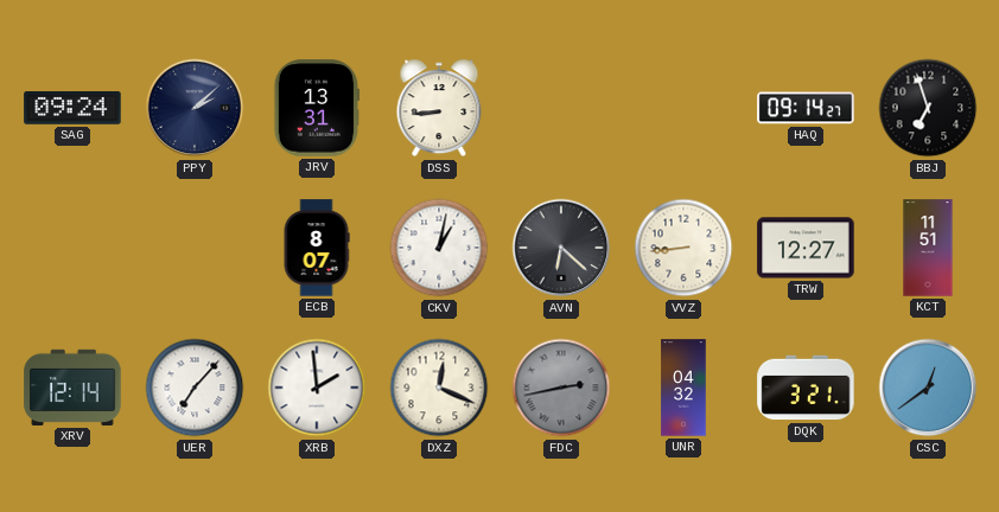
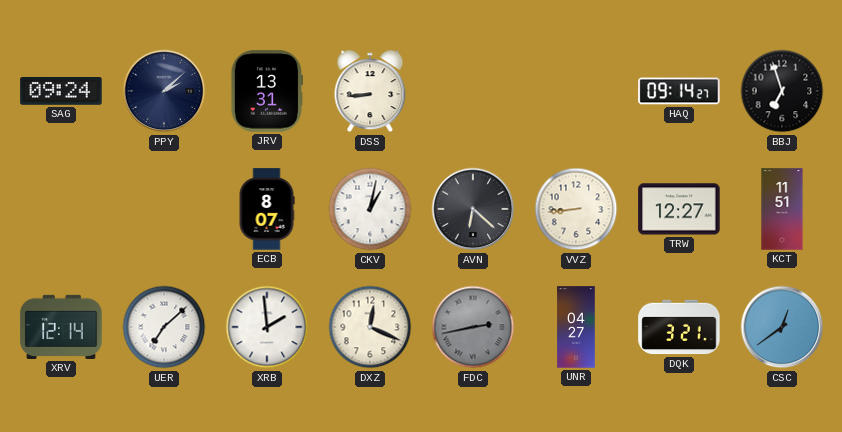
UER: 7:07 -> 7:08
UNR: 04:32 -> 04:27
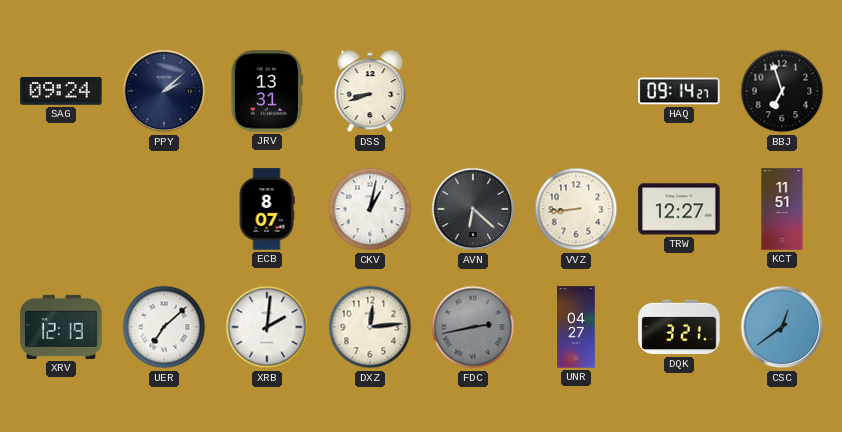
DSS: 8:44 -> 8:42
XRV: 12:14 -> 12:19
XRB: 1:59 -> 2:01
DXZ: 12:19 -> 12:14
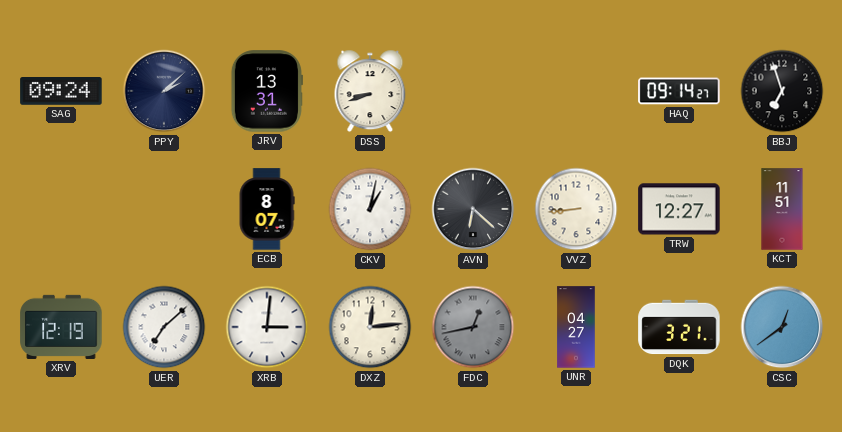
XRB: 2:01 -> 3:01
FDC: 2:43 -> 12:43
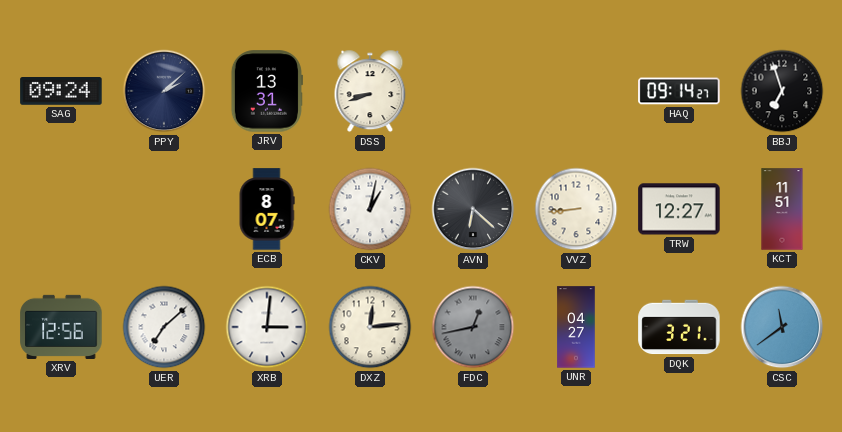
XRV: 12:19 -> 12:56
CSC: 12:39 -> 11:39
